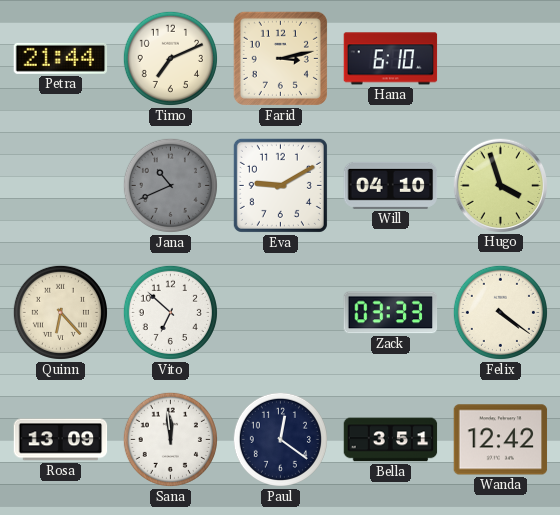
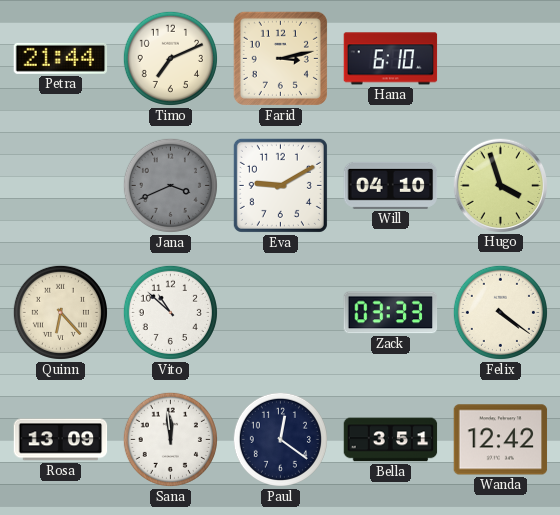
Jana: 10:41 -> 3:41
Vito: 6:52 -> 10:52
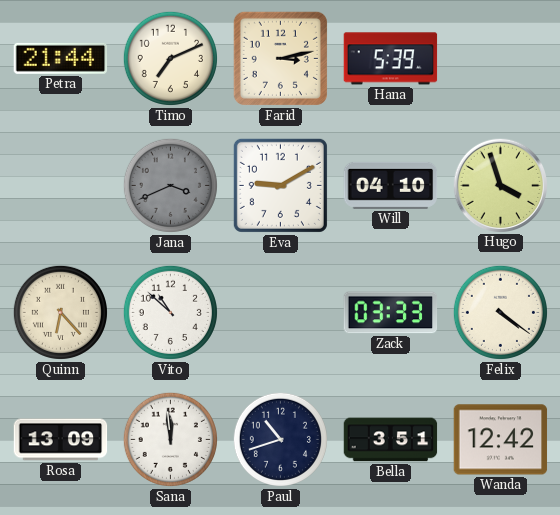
Hana: 6:10 -> 5:39
Paul: 12:21 -> 10:42
